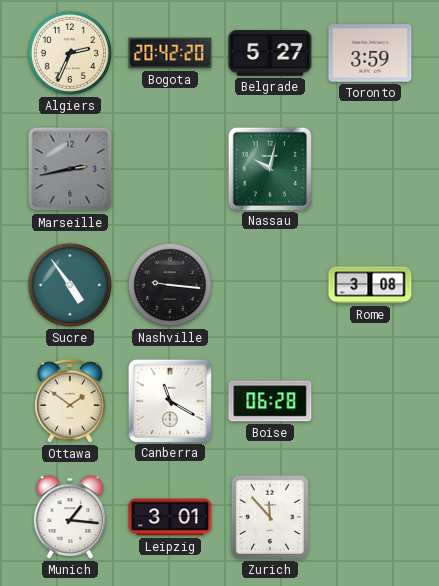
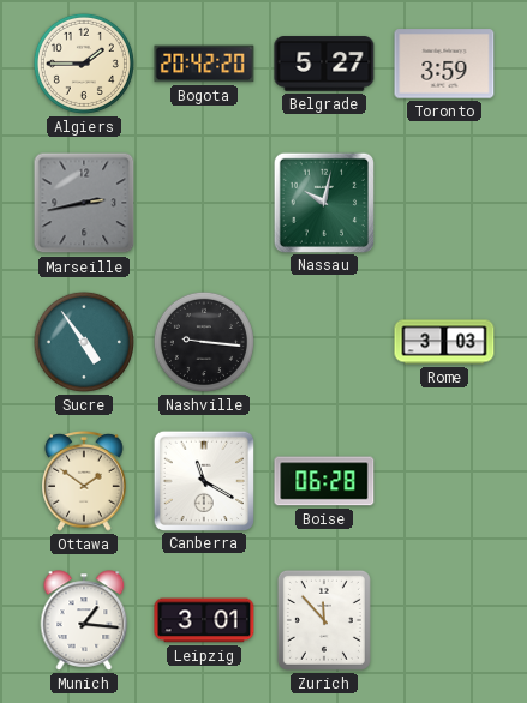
Algiers: 2:34 -> 1:45
Rome: 3:08 -> 3:03
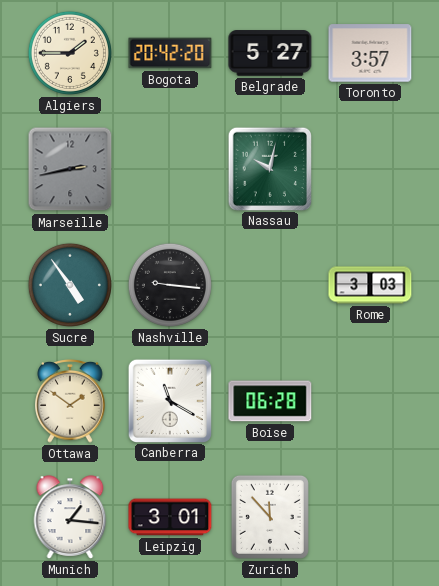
Toronto: 3:59 -> 3:57
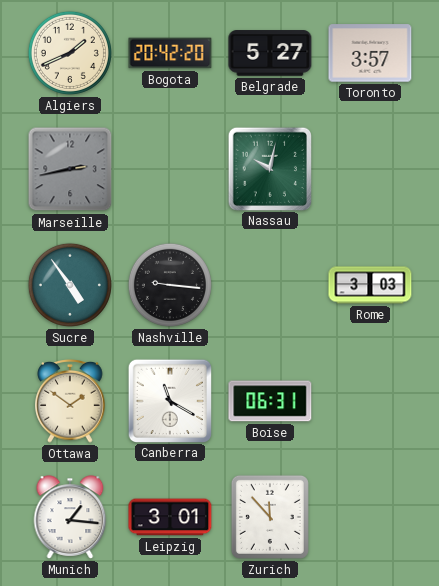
Algiers: 1:45 -> 1:41
Boise: 06:28 -> 06:31
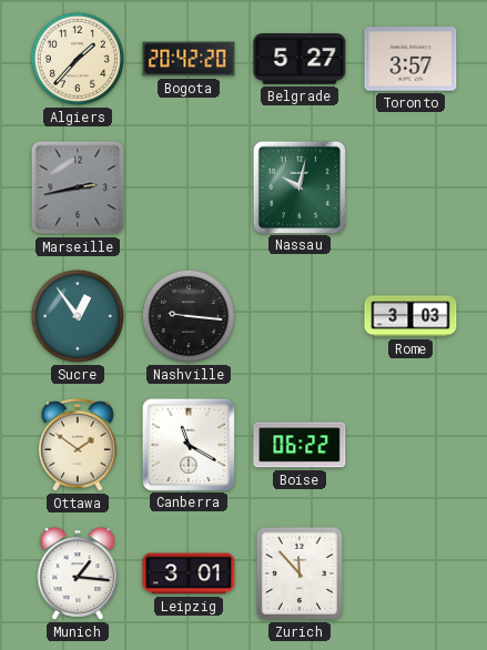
Algiers: 1:41 -> 1:37
Sucre: 4:54 -> 12:54
Boise: 06:31 -> 06:22
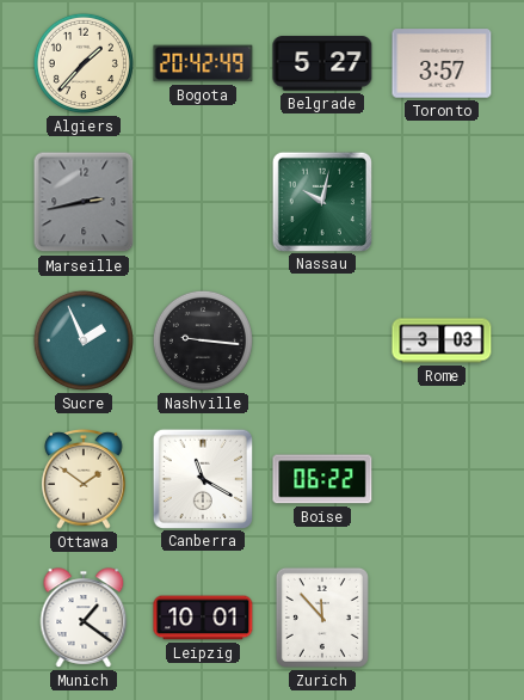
Bogota: 20:42:20 -> 20:42:49
Sucre: 12:54 -> 1:56
Munich: 1:16 -> 1:21
Leipzig: 3:01 -> 10:01
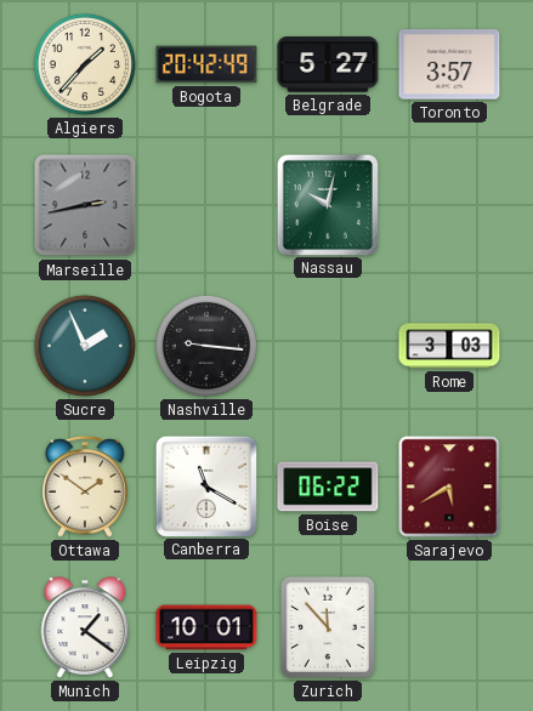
Sarajevo: none -> 5:40
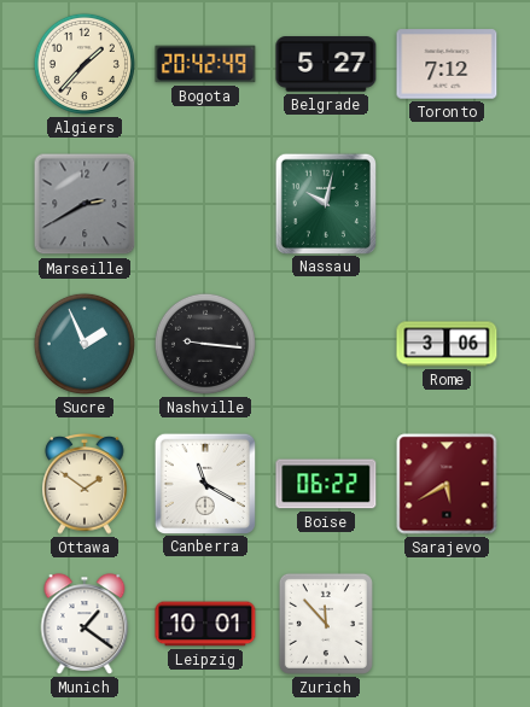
Toronto: 3:57 -> 7:12
Marseille: 2:43 -> 2:40
Rome: 3:03 -> 3:06
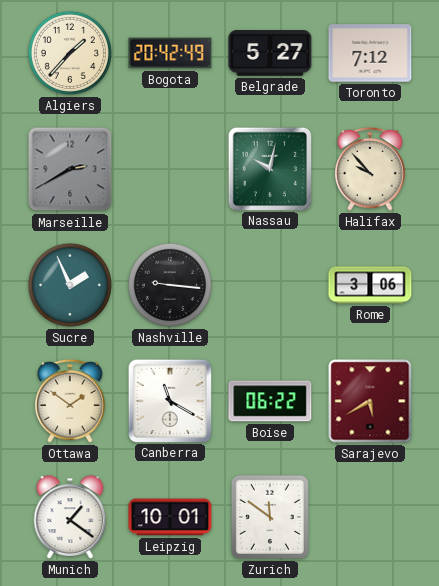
Halifax: none -> 9:53
Zurich: 11:53 -> 11:51
